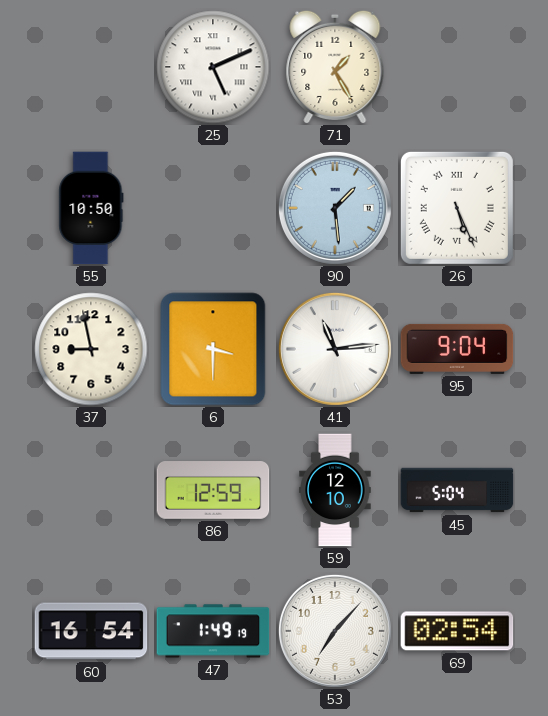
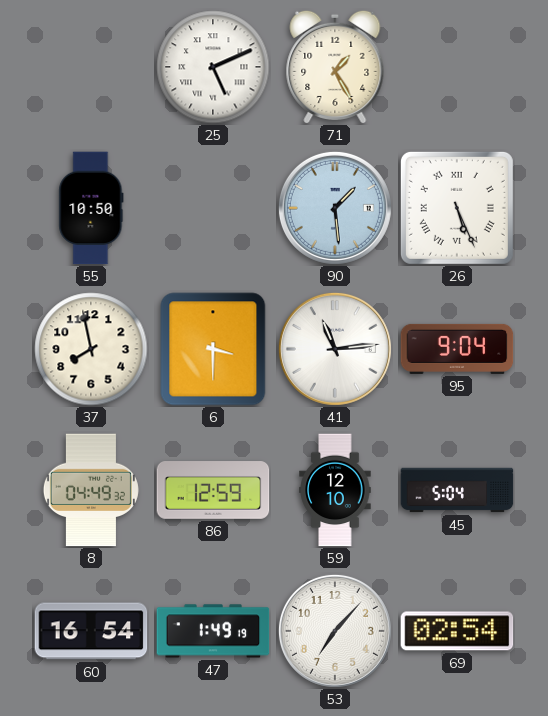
37: 8:58 -> 7:58
8: none -> 04:49
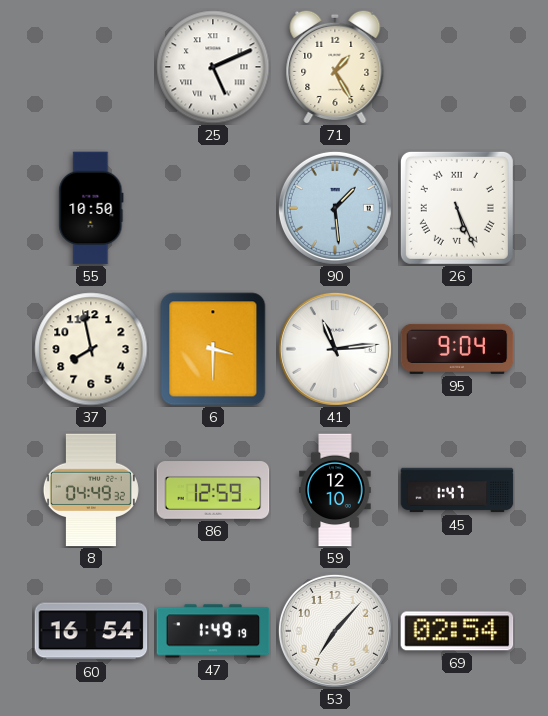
45: 5:04 -> 1:47
